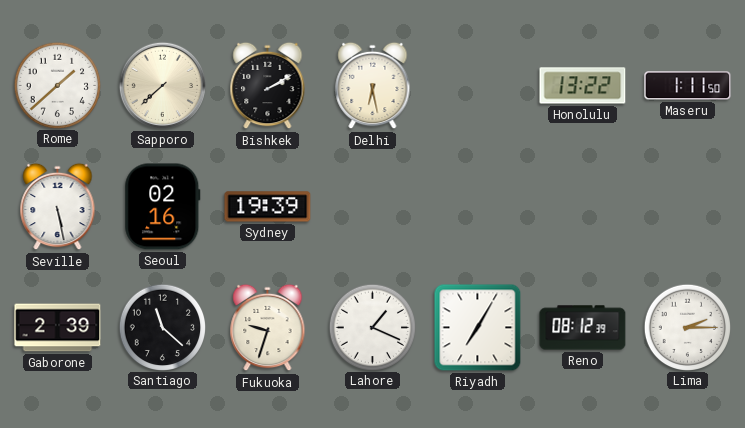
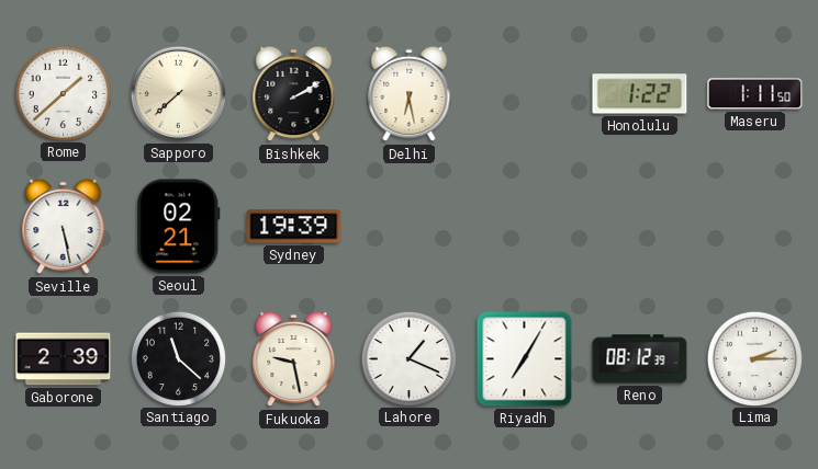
Honolulu: 13:22 -> 1:22
Seoul: 02:16 -> 02:21
Fukuoka: 9:33 -> 9:28
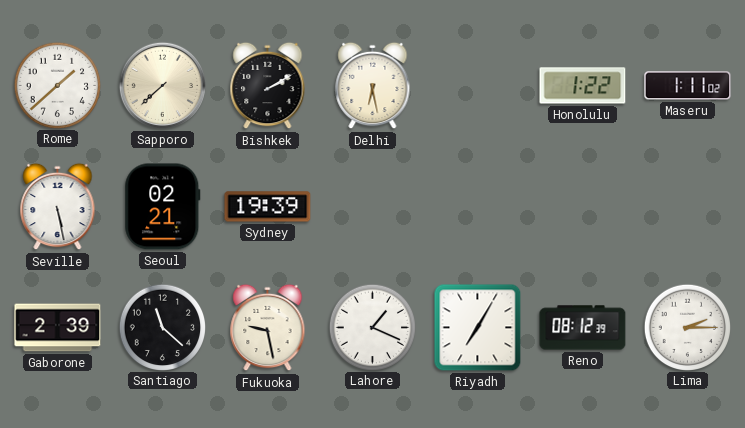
Maseru: 1:11:50 -> 1:11:02
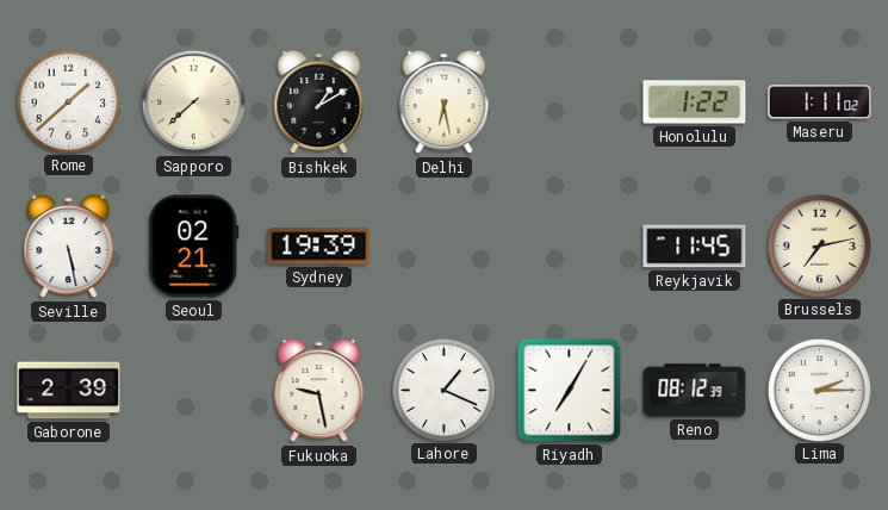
Bishkek: 2:10 -> 1:10
Reykjavik: none -> 11:45
Brussels: none -> 7:13
Santiago: 11:22 -> none
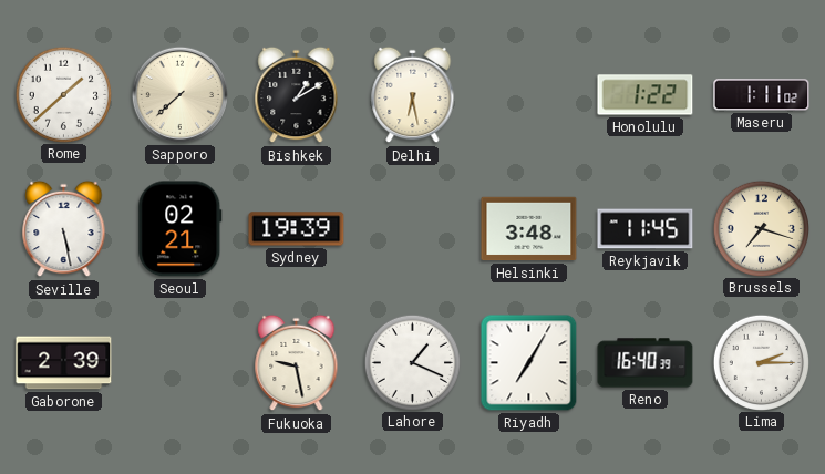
Helsinki: none -> 3:48
Brussels: 7:13 -> 7:18
Reno: 08:12 -> 16:40
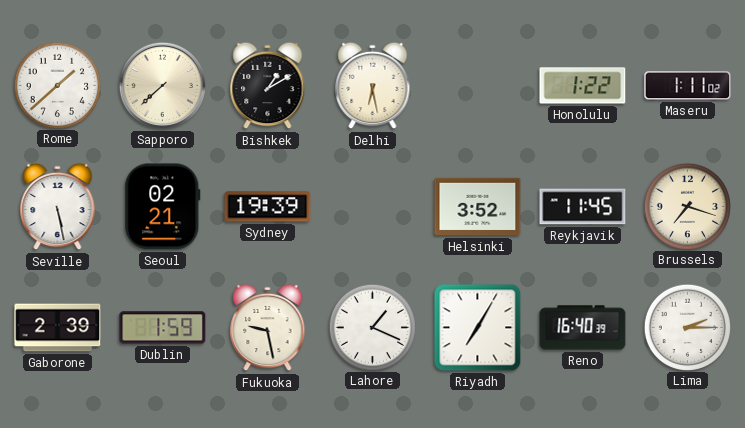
Helsinki: 3:48 -> 3:52
Dublin: none -> 1:59
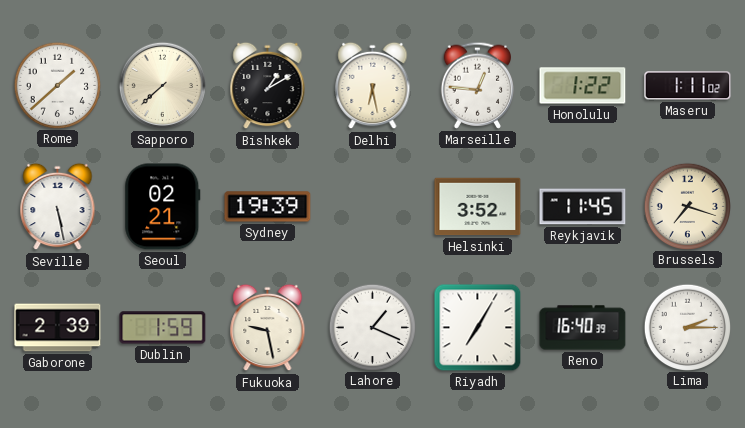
Marseille: none -> 12:46
